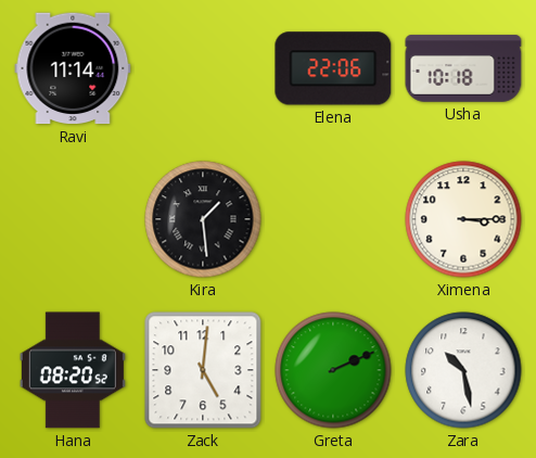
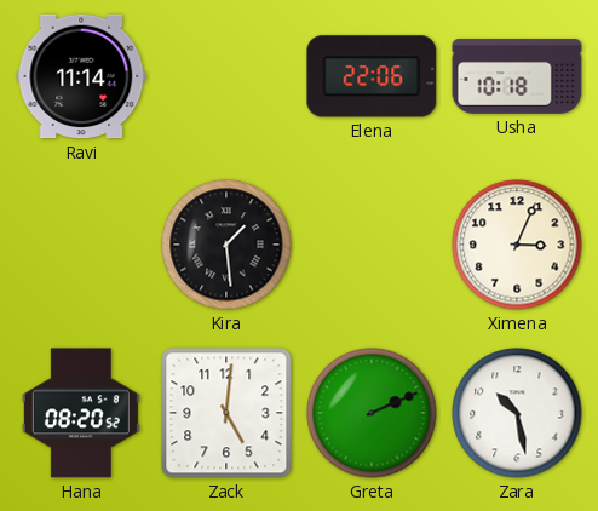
Ximena: 3:15 -> 3:04
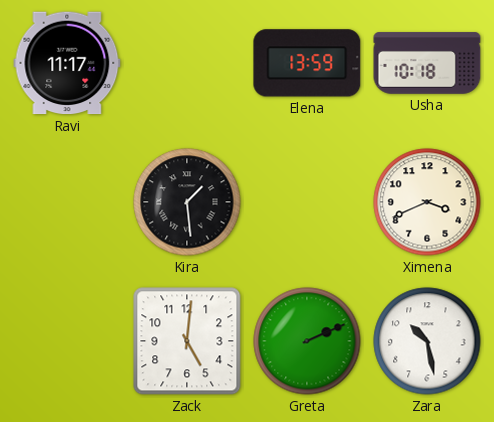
Ravi: 11:14 -> 11:17
Elena: 22:06 -> 13:59
Ximena: 3:04 -> 3:41
Hana: 08:20 -> none
